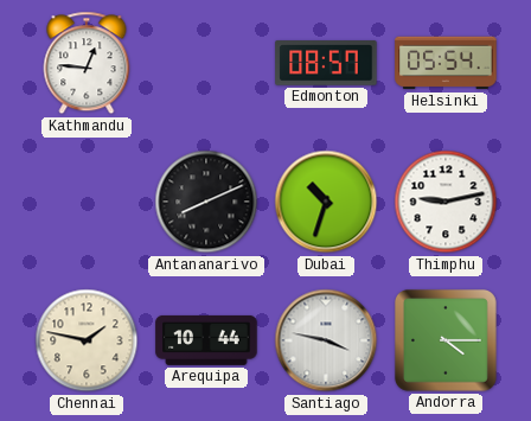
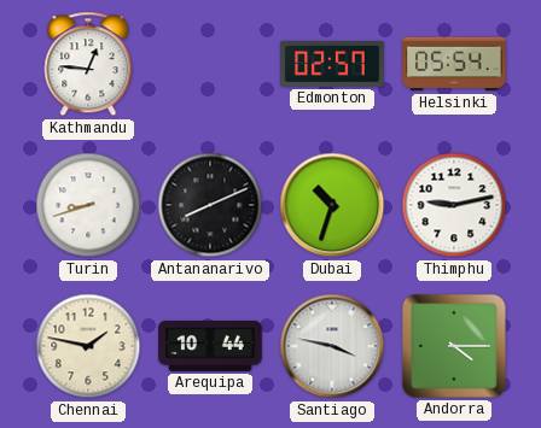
Edmonton: 08:57 -> 02:57
Turin: none -> 8:42
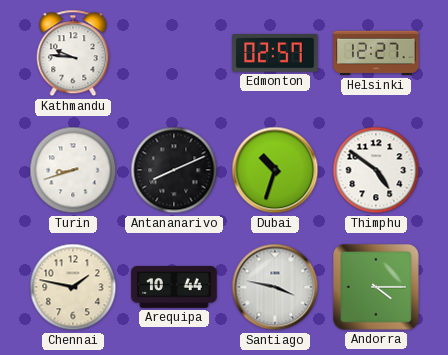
Kathmandu: 12:46 -> 9:46
Helsinki: 05:54 -> 12:27
Thimphu: 9:13 -> 4:51
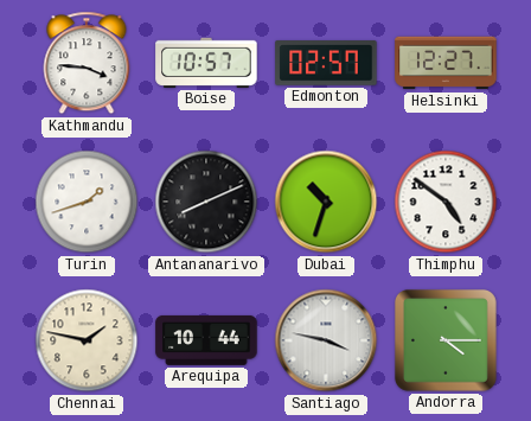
Kathmandu: 9:46 -> 3:46
Boise: none -> 10:57
Turin: 8:42 -> 1:42
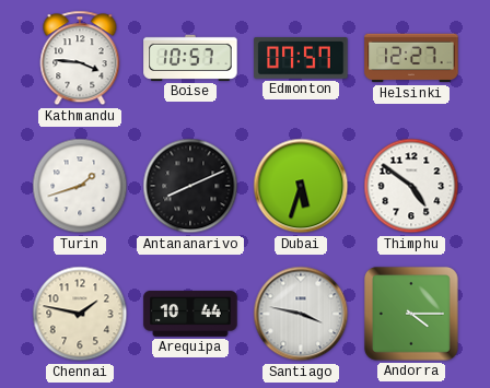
Edmonton: 02:57 -> 07:57
Dubai: 10:33 -> 5:33
